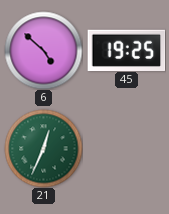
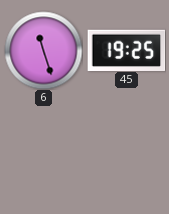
6: 4:52 -> 11:27
21: 12:34 -> none
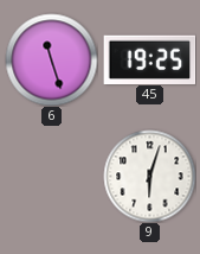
9: none -> 6:03
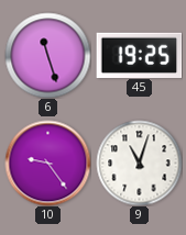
10: none -> 9:24
9: 6:03 -> 11:03
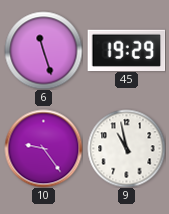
45: 19:25 -> 19:29
9: 11:03 -> 10:58
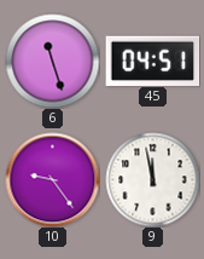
45: 19:29 -> 04:51
9: 10:58 -> 11:58
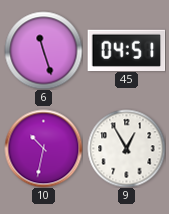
10: 9:24 -> 10:32
9: 11:58 -> 12:55
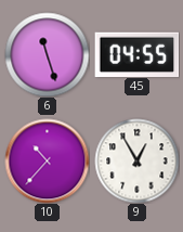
45: 04:51 -> 04:55
10: 10:32 -> 10:37
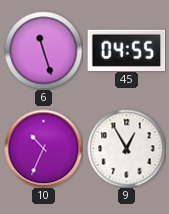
10: 10:37 -> 10:34
